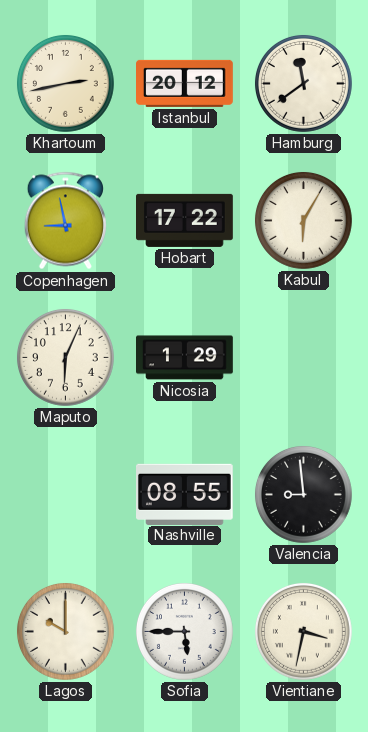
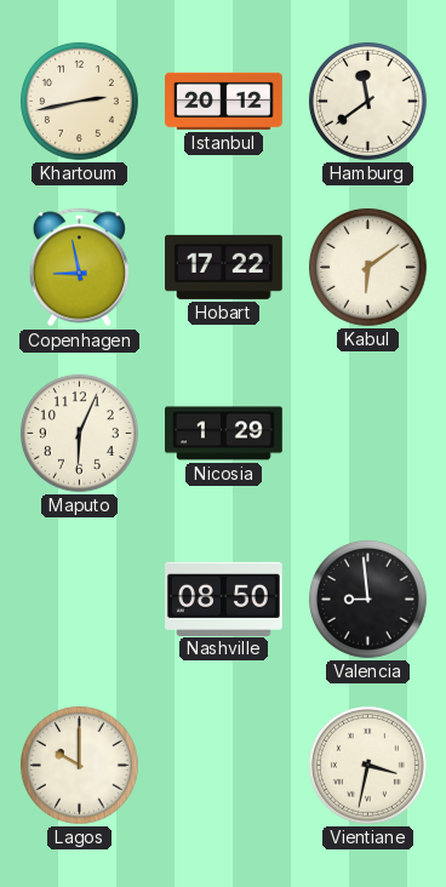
Kabul: 6:05 -> 6:09
Nashville: 08:55 -> 08:50
Sofia: 5:45 -> none
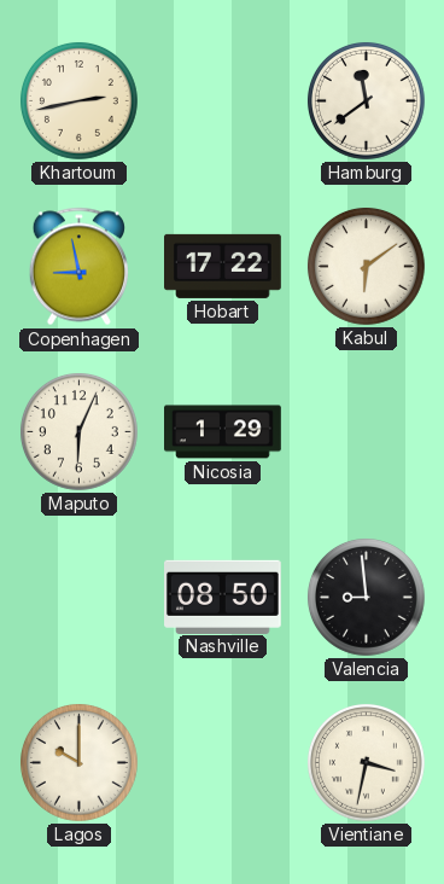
Istanbul: 20:12 -> none
